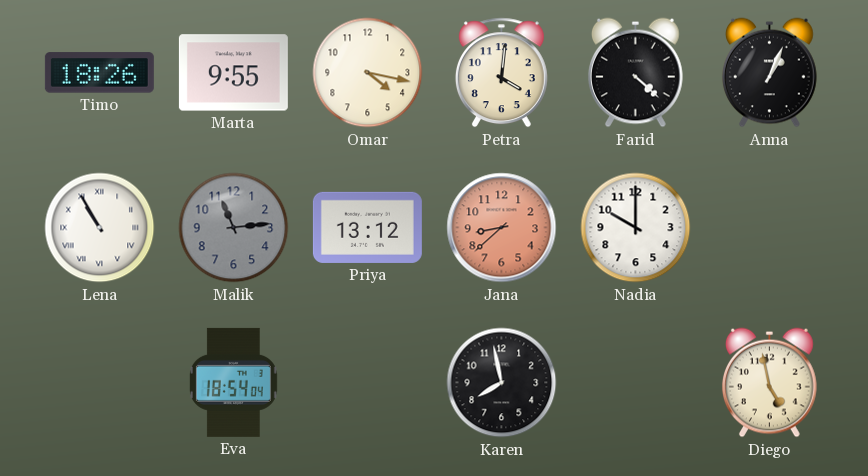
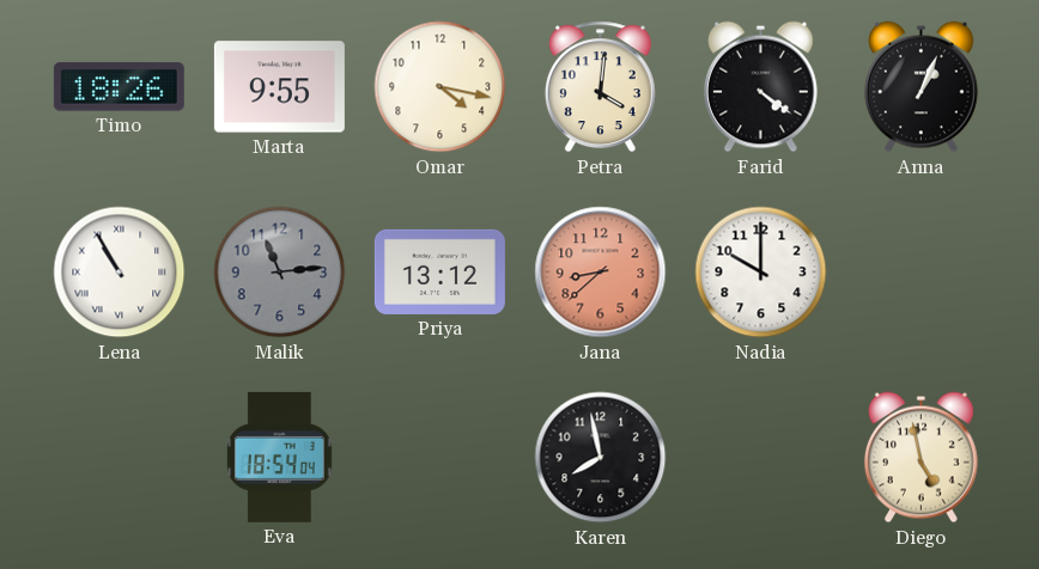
Farid: 4:22 -> 4:21
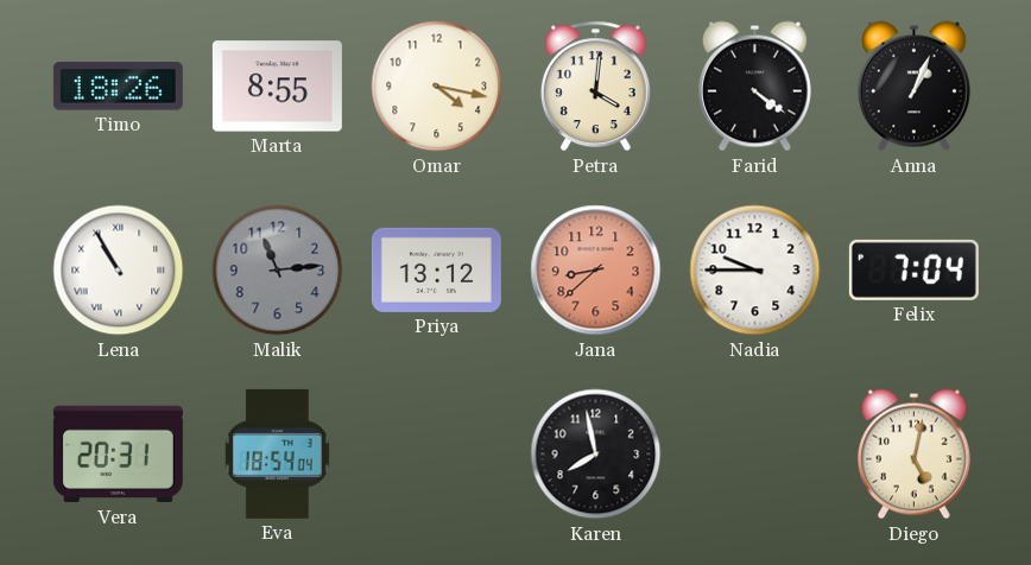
Marta: 9:55 -> 8:55
Nadia: 10:00 -> 9:45
Felix: none -> 7:04
Vera: none -> 20:31
Diego: 4:58 -> 5:02
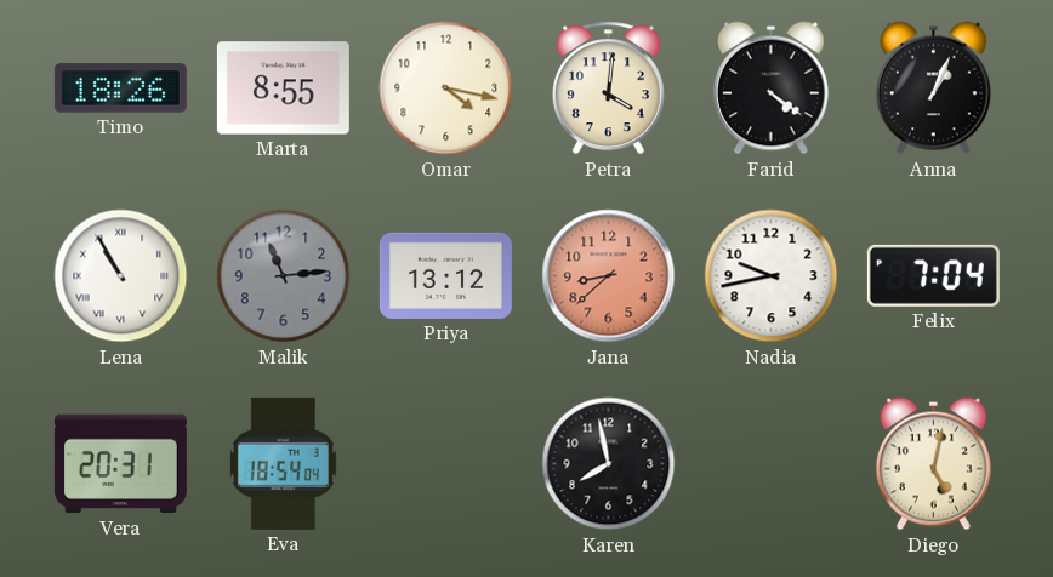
Nadia: 9:45 -> 9:43
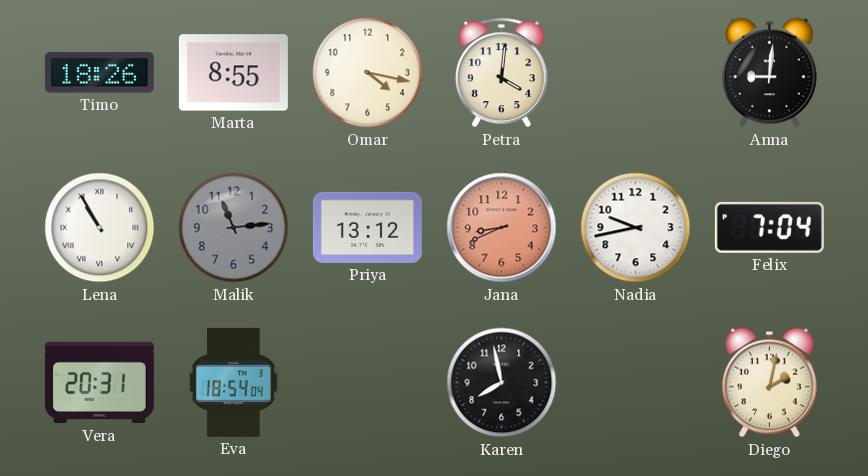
Farid: 4:21 -> none
Anna: 1:04 -> 9:01
Jana: 8:38 -> 8:41
Diego: 5:02 -> 2:02
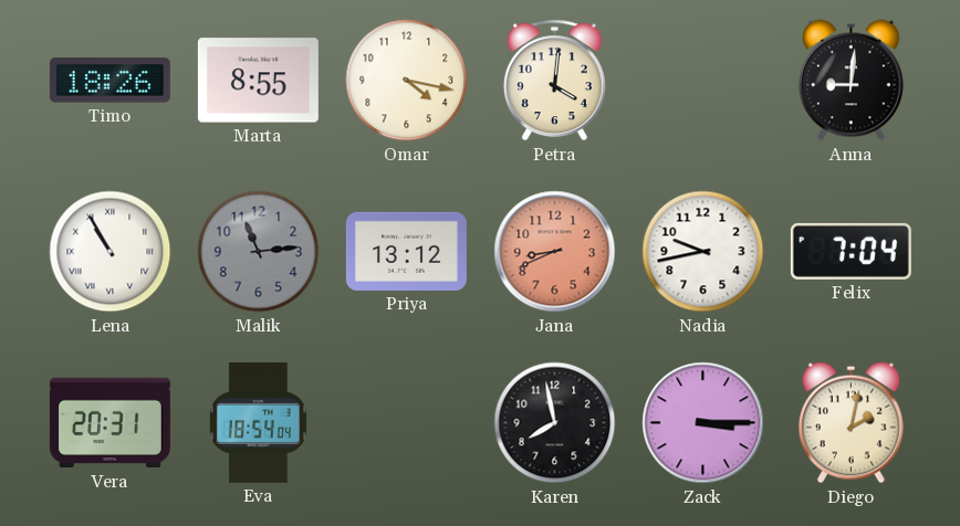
Zack: none -> 3:15
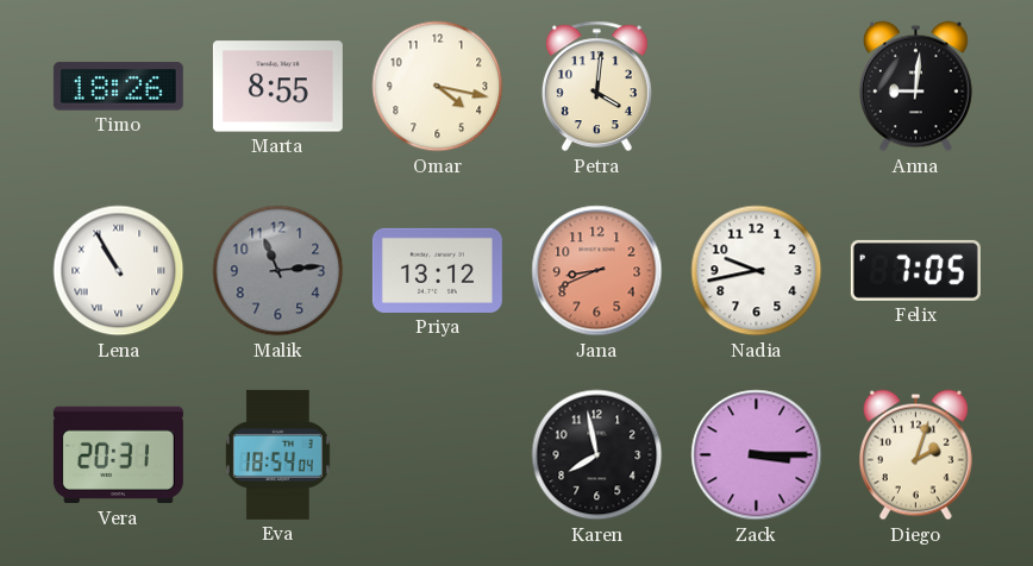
Felix: 7:04 -> 7:05
Diego: 2:02 -> 2:03
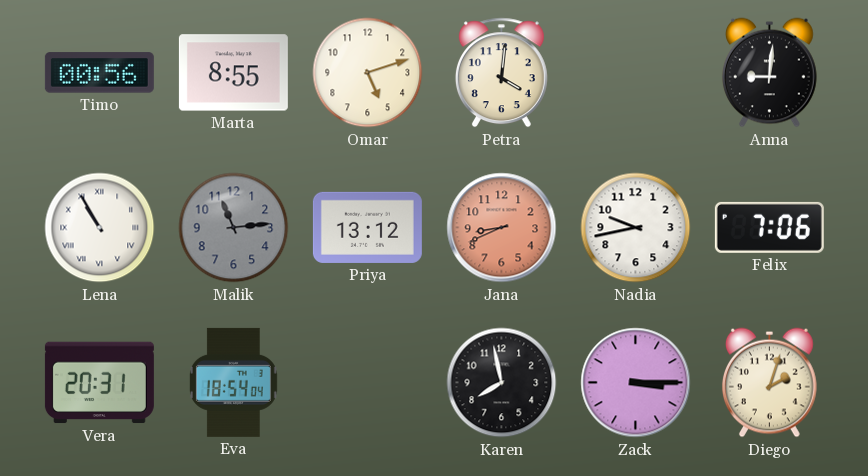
Timo: 18:26 -> 00:56
Omar: 4:17 -> 5:12
Felix: 7:05 -> 7:06
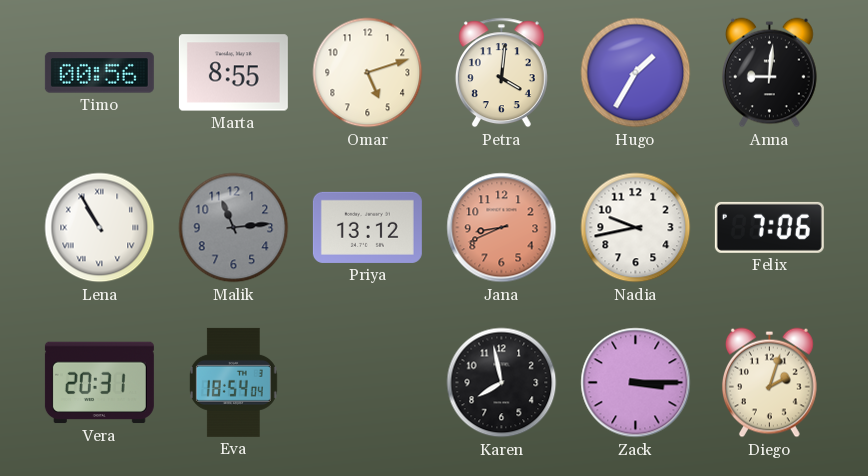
Hugo: none -> 1:35
